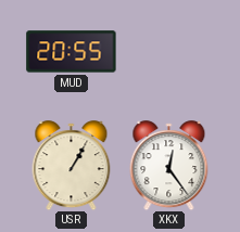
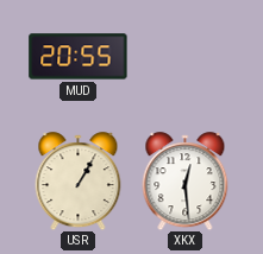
XKX: 12:24 -> 12:29
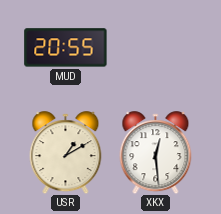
USR: 1:05 -> 1:10
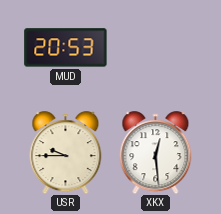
MUD: 20:55 -> 20:53
USR: 1:10 -> 9:45
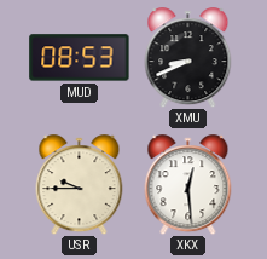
MUD: 20:53 -> 08:53
XMU: none -> 8:41
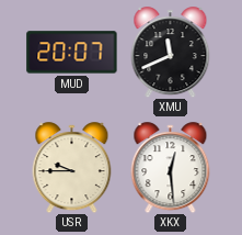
MUD: 08:53 -> 20:07
XMU: 8:41 -> 11:41
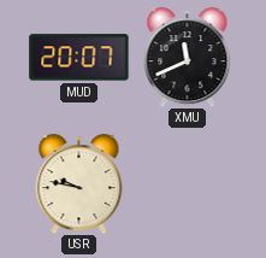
USR: 9:45 -> 9:47
XKX: 12:29 -> none
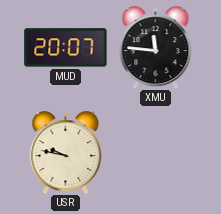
XMU: 11:41 -> 11:46
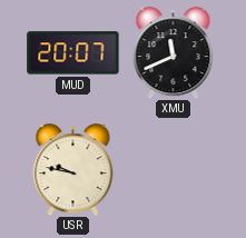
XMU: 11:46 -> 11:41
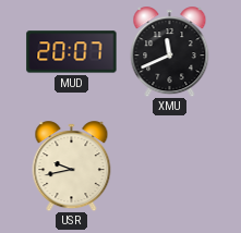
USR: 9:47 -> 9:43
